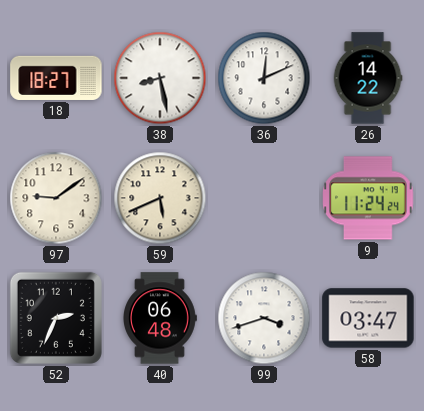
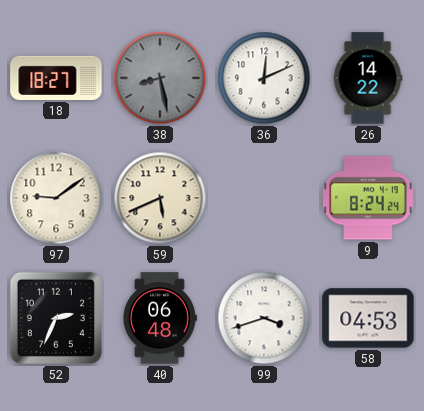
38 dial: white -> grey
9: 11:24 -> 8:24
58: 03:47 -> 04:53
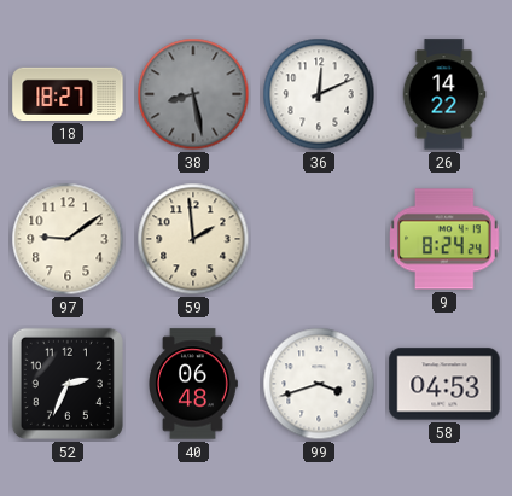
59: 5:41 -> 1:59
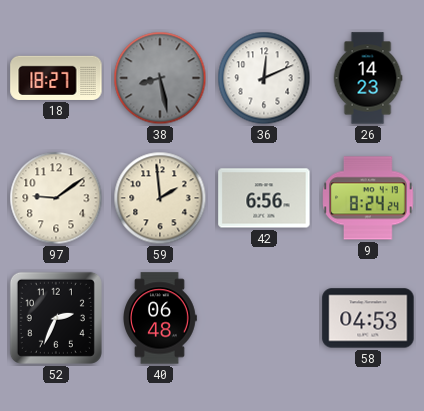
26: 14:22 -> 14:23
42: none -> 6:56
99: 3:42 -> none
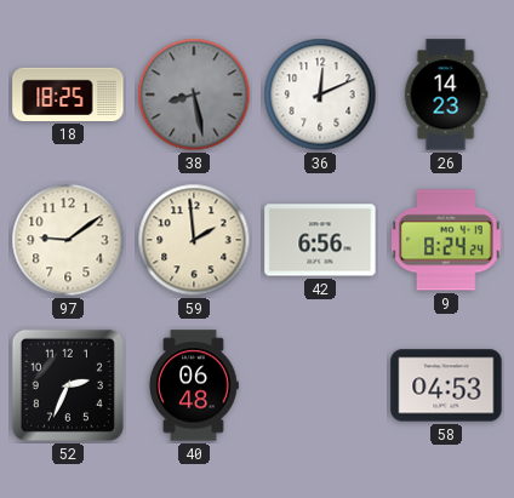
18: 18:27 -> 18:25
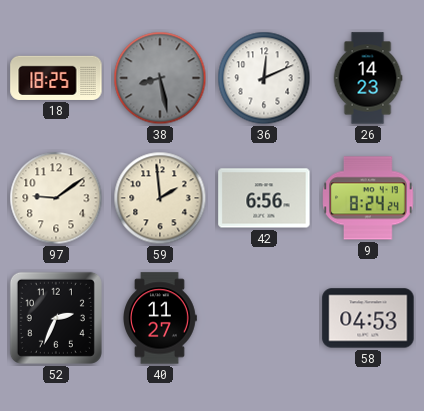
40: 06:48 -> 11:27
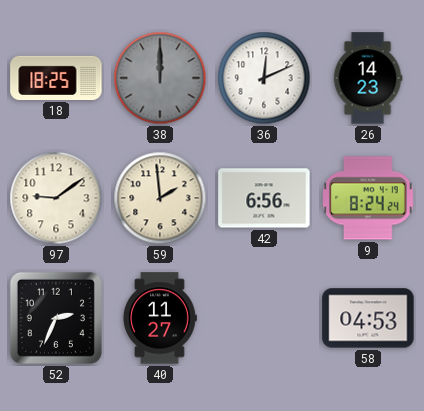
38: 8:28 -> 12:00
